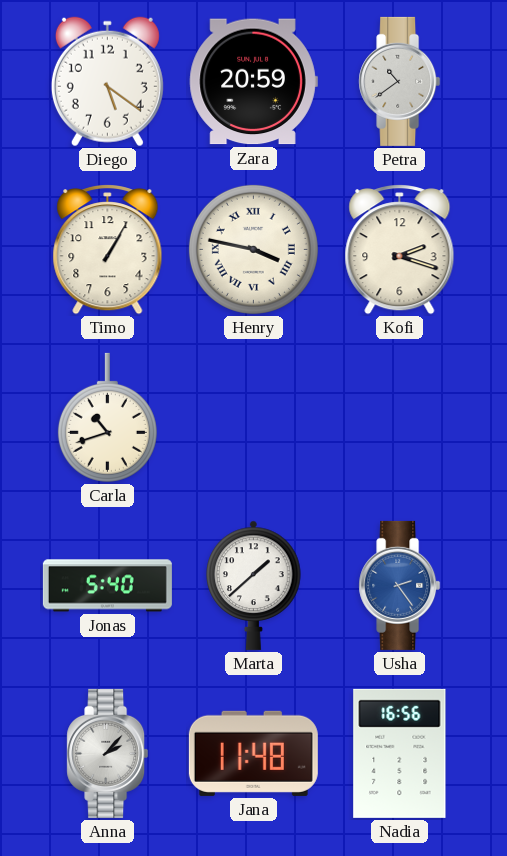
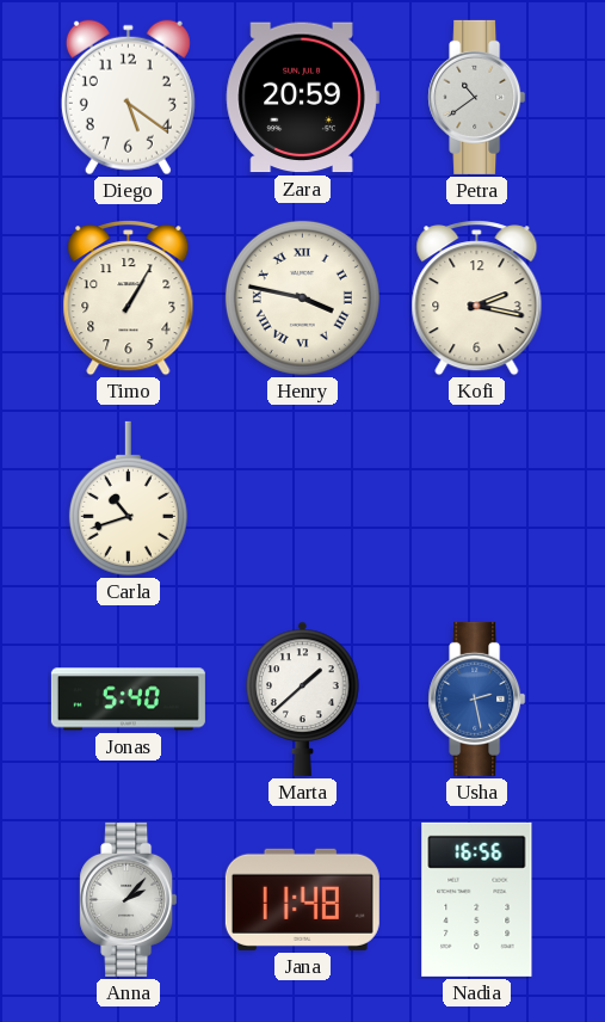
Kofi: 2:18 -> 2:17
Usha: 2:24 -> 2:28
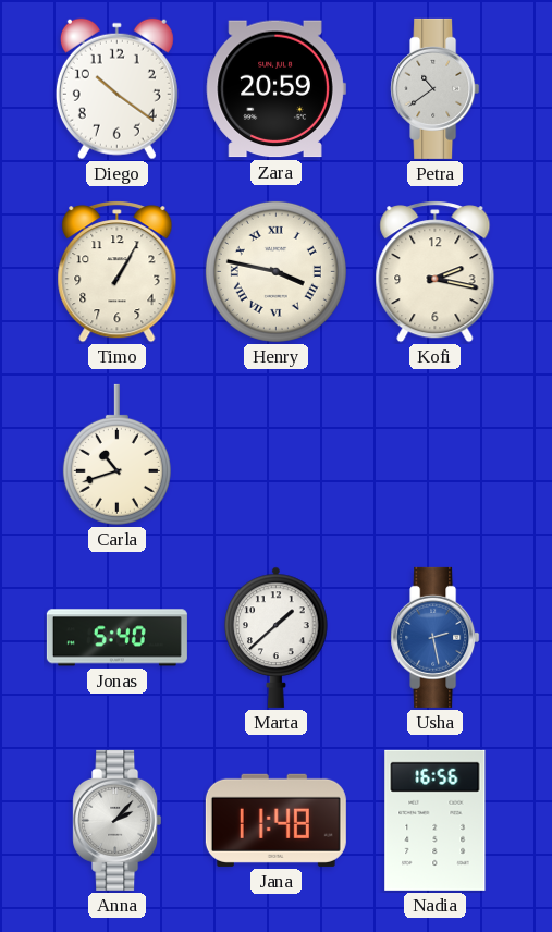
Diego: 5:21 -> 10:21
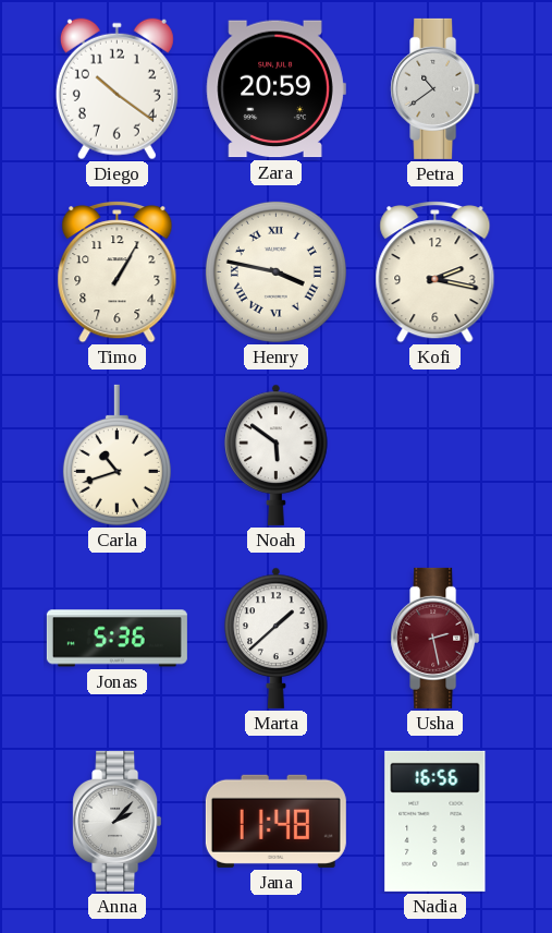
Noah: none -> 5:51
Jonas: 5:40 -> 5:36
Usha dial: blue -> burgundy
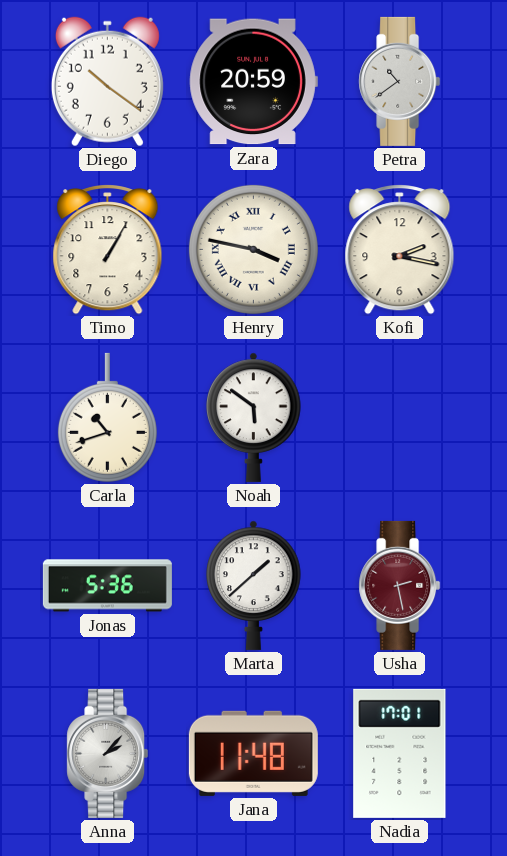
Nadia: 16:56 -> 17:01
